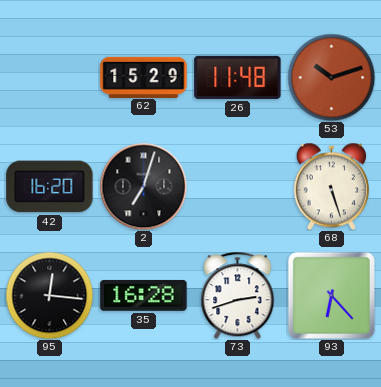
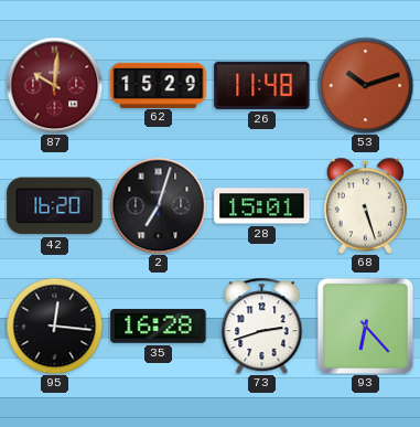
87: none -> 10:01
28: none -> 15:01
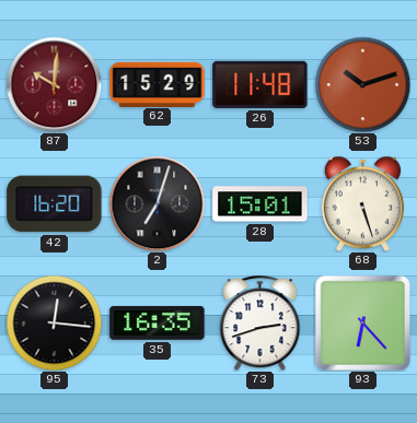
35: 16:28 -> 16:35
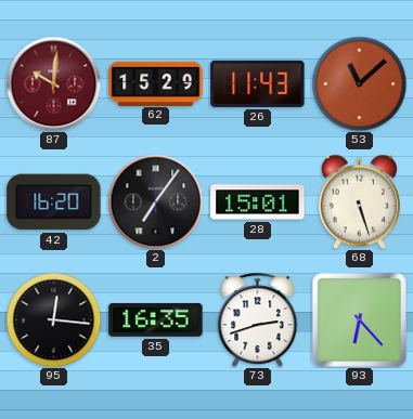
26: 11:48 -> 11:43
53: 10:12 -> 11:08
2: 7:03 -> 7:06
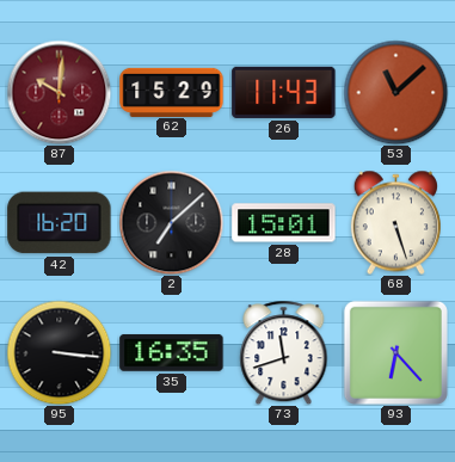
2: 7:06 -> 7:08
95: 12:16 -> 3:16
73: 2:42 -> 11:42
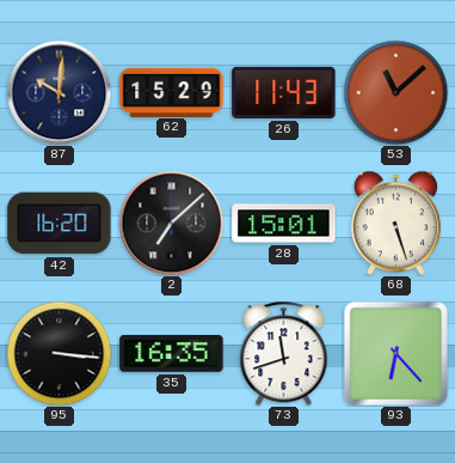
87 dial: burgundy -> navy
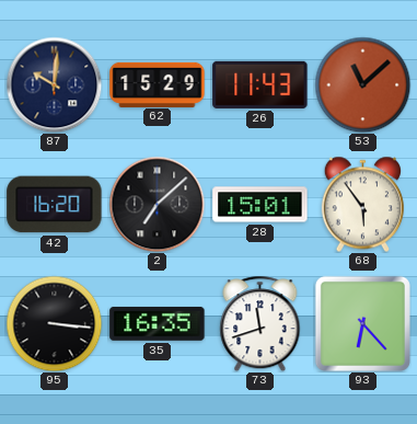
68: 5:27 -> 5:54
